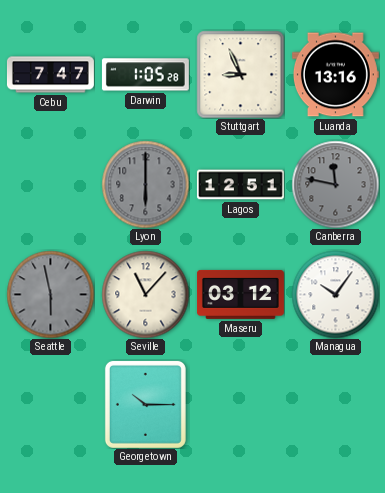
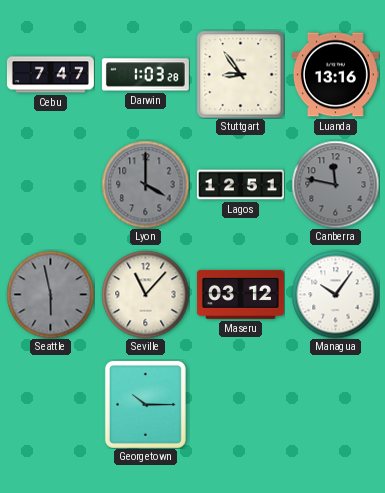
Darwin: 1:05 -> 1:03
Stuttgart: 8:56 -> 8:54
Lyon: 6:00 -> 4:00
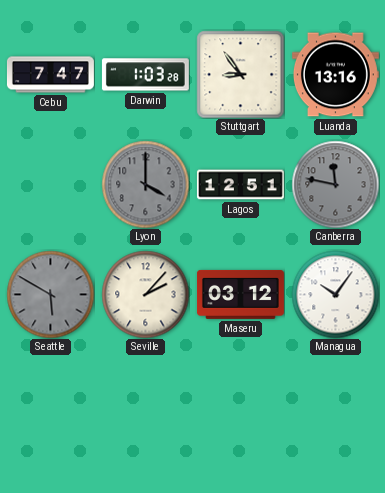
Seattle: 5:58 -> 5:50
Seville: 11:07 -> 2:07
Georgetown: 10:15 -> none
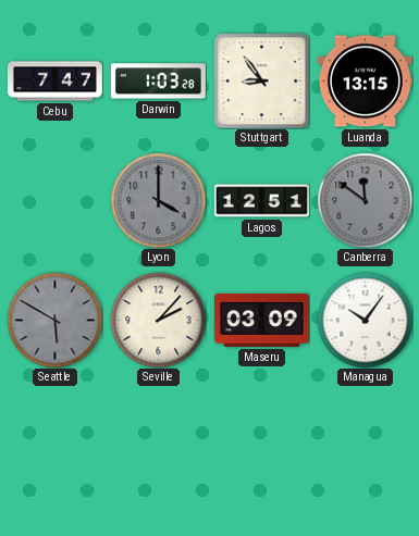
Luanda: 13:16 -> 13:15
Canberra: 11:47 -> 11:51
Maseru: 03:12 -> 03:09
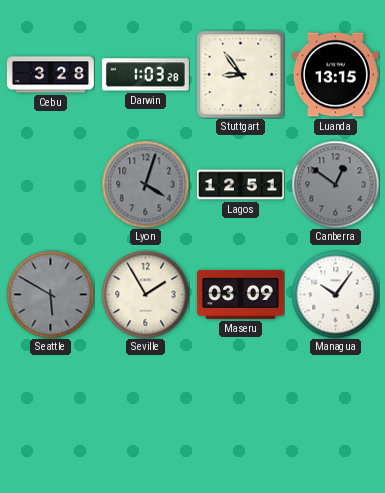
Cebu: 7:47 -> 3:28
Lyon: 4:00 -> 4:03
Canberra: 11:51 -> 12:51
Seville: 2:07 -> 1:55
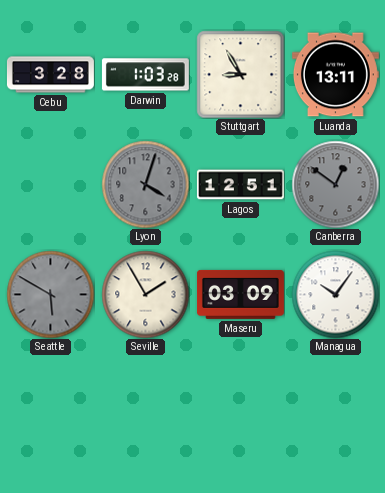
Stuttgart: 8:54 -> 8:55
Luanda: 13:15 -> 13:11
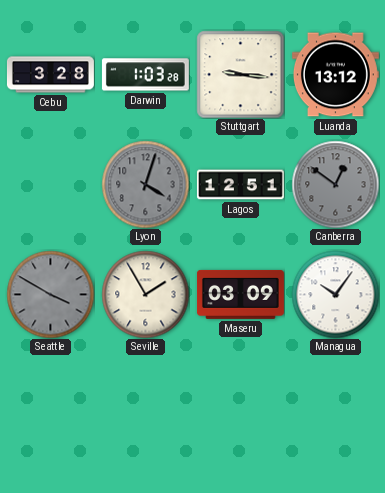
Stuttgart: 8:55 -> 9:16
Luanda: 13:11 -> 13:12
Seattle: 5:50 -> 3:50
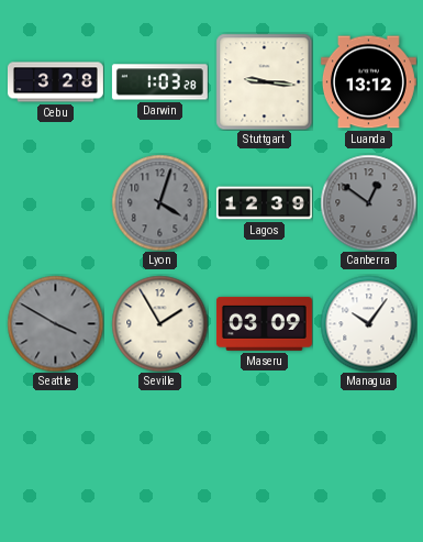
Lagos: 12:51 -> 12:39
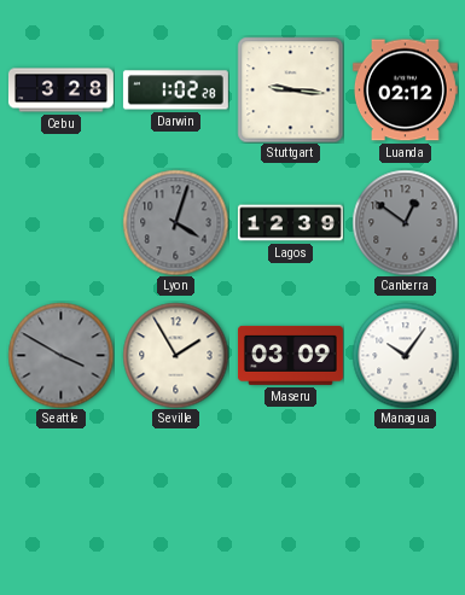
Darwin: 1:03 -> 1:02
Luanda: 13:12 -> 02:12
